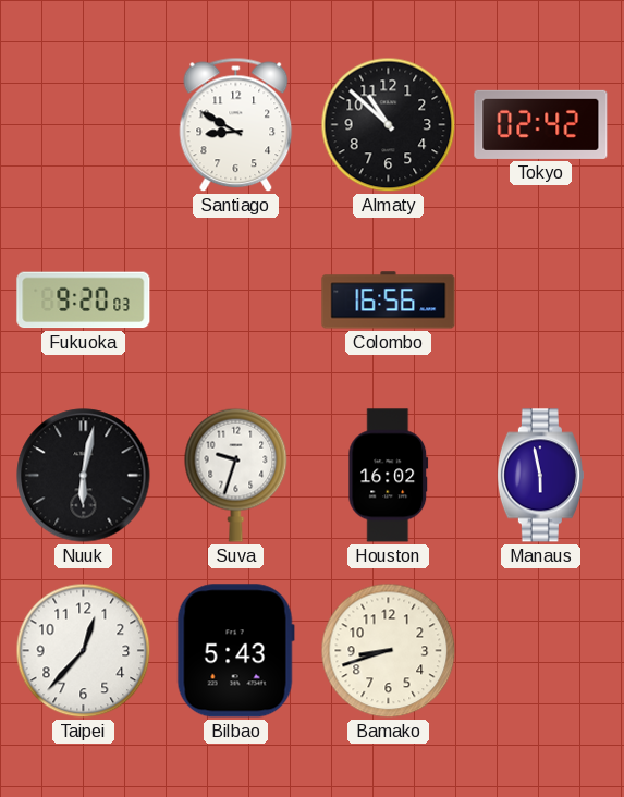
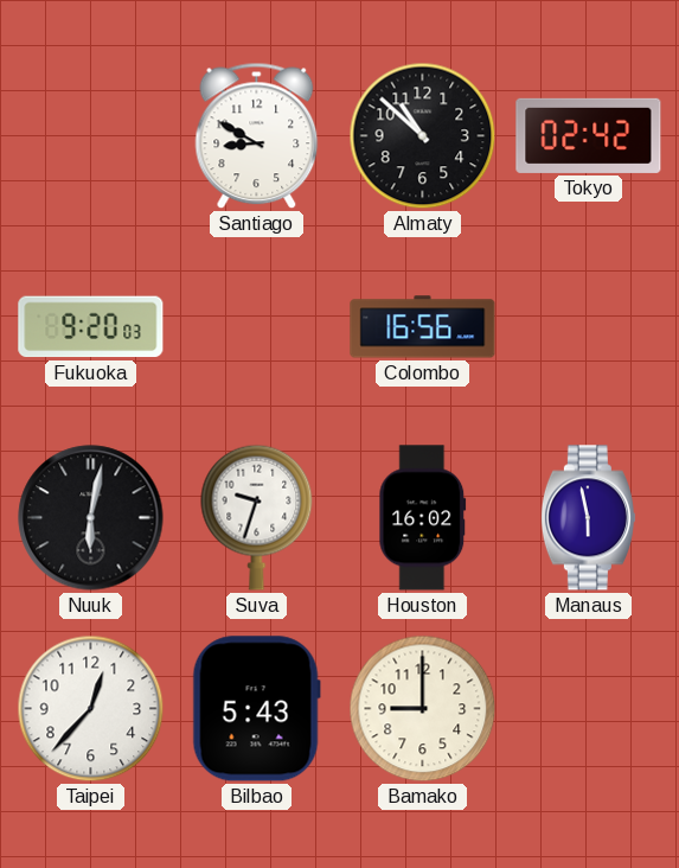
Bamako: 8:42 -> 9:00
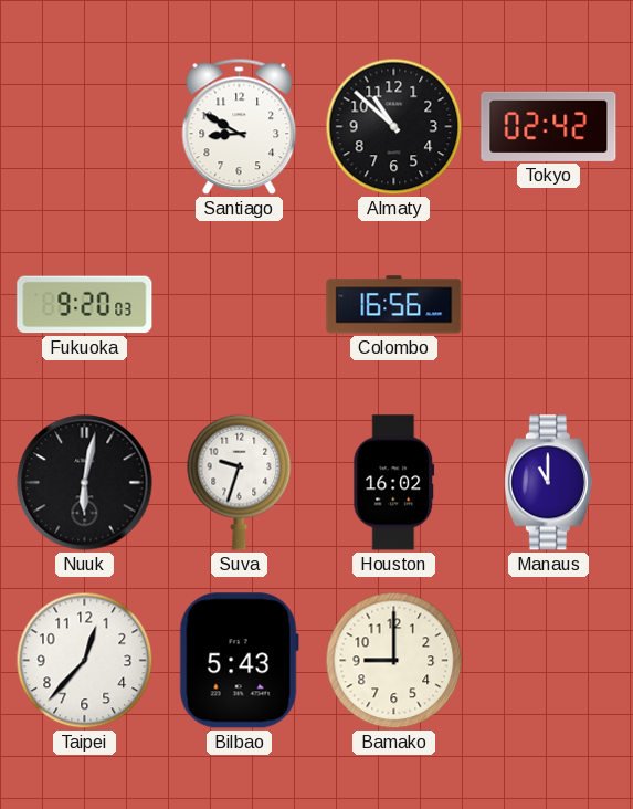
Manaus: 5:58 -> 11:00
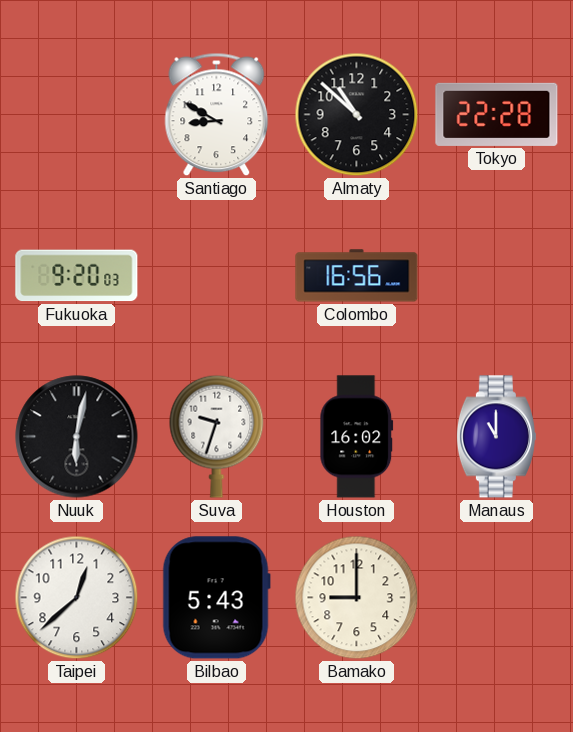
Tokyo: 02:42 -> 22:28
Taipei: 12:37 -> 12:38
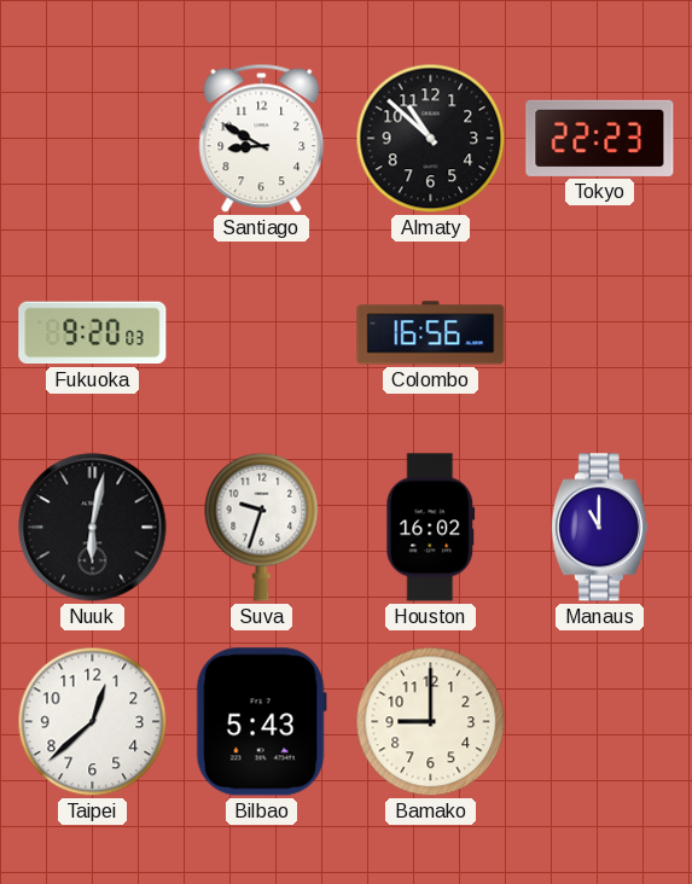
Tokyo: 22:28 -> 22:23
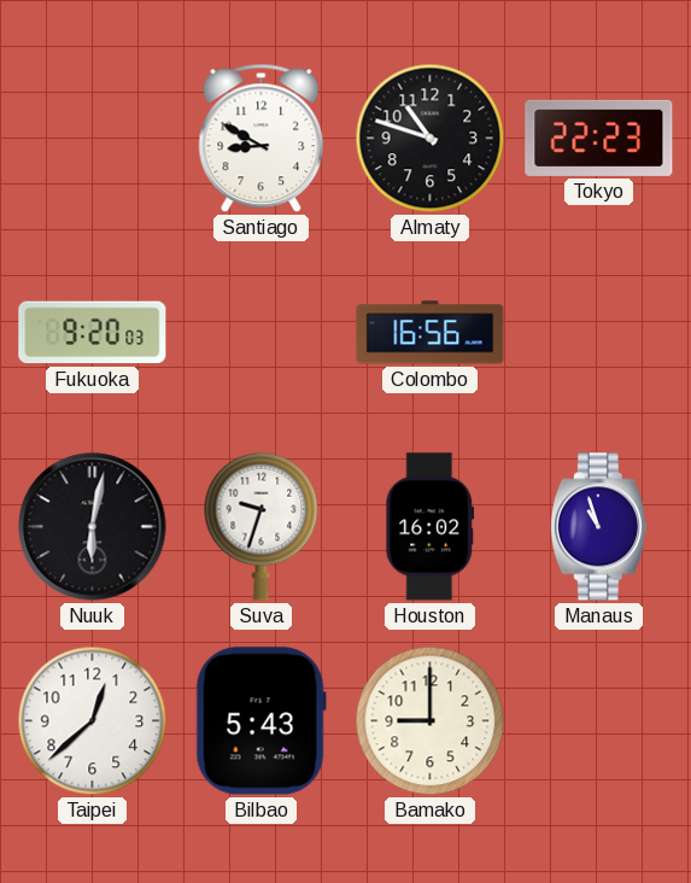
Almaty: 10:52 -> 10:48
Manaus: 11:00 -> 10:57
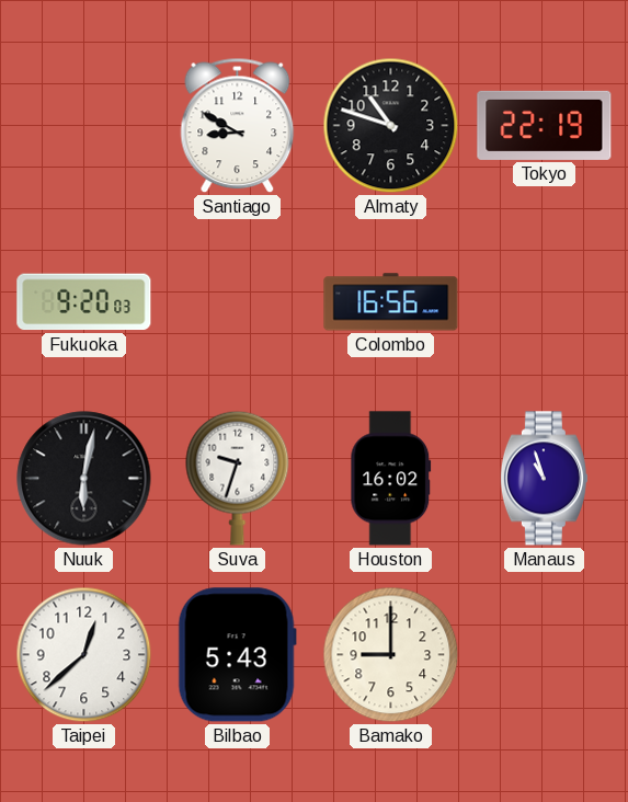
Tokyo: 22:23 -> 22:19
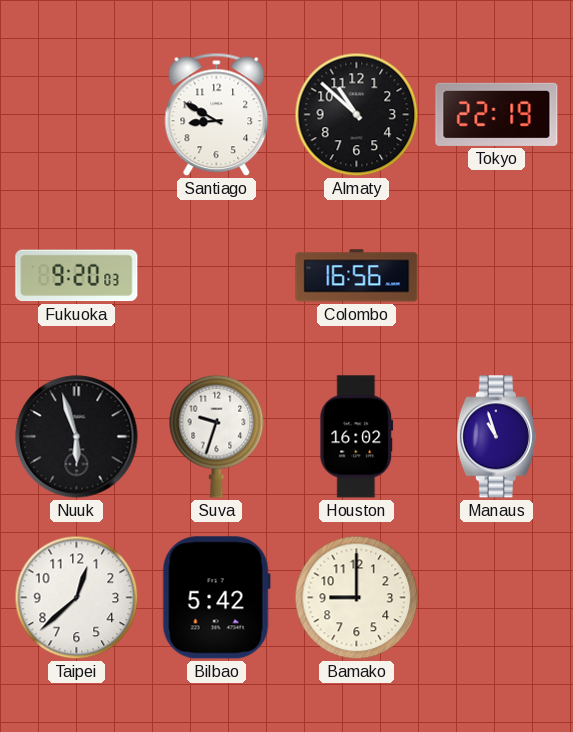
Almaty: 10:48 -> 10:52
Nuuk: 6:02 -> 5:57
Bilbao: 5:43 -> 5:42
